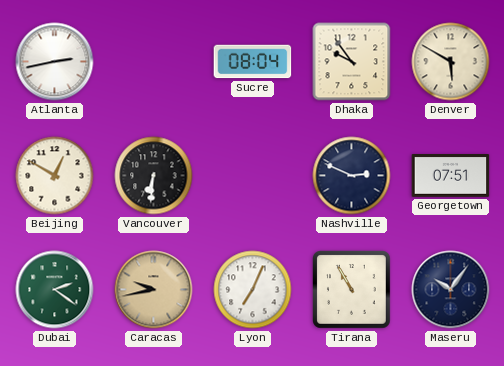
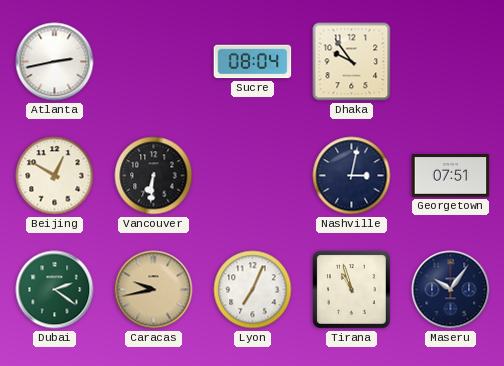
Denver: 5:50 -> none
Nashville: 2:49 -> 3:02
Tirana: 10:55 -> 10:57
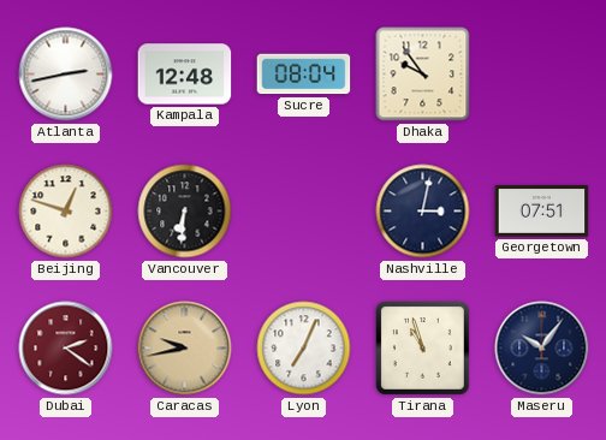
Kampala: none -> 12:48
Beijing: 12:50 -> 12:48
Dubai dial: green -> burgundy
